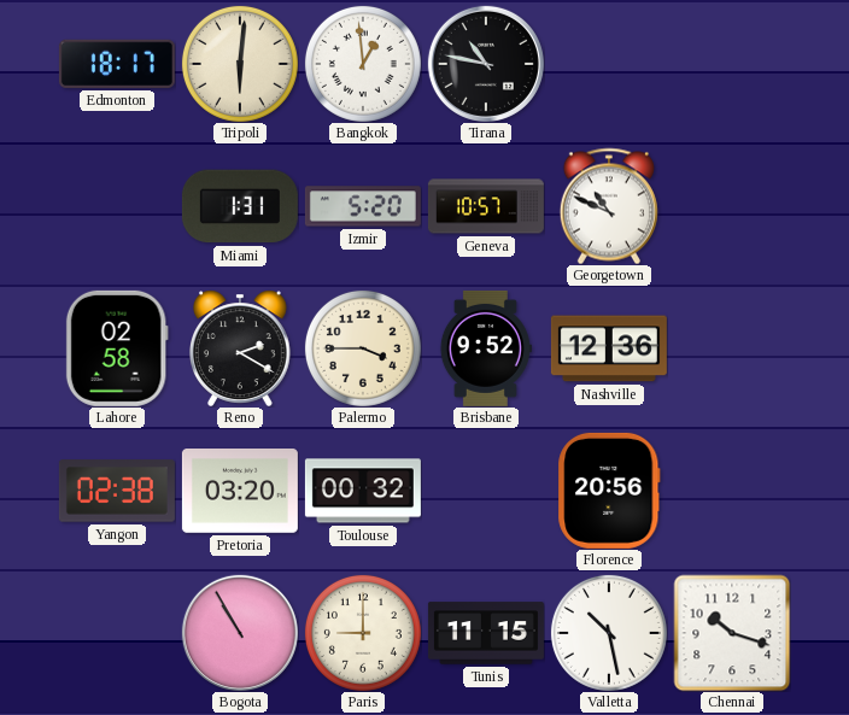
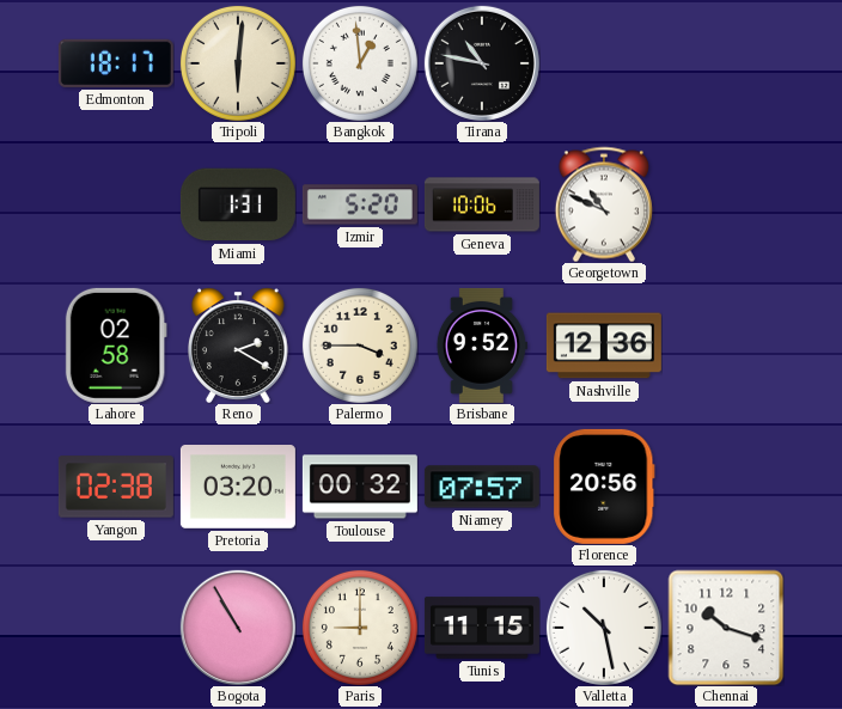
Geneva: 10:57 -> 10:06
Niamey: none -> 07:57
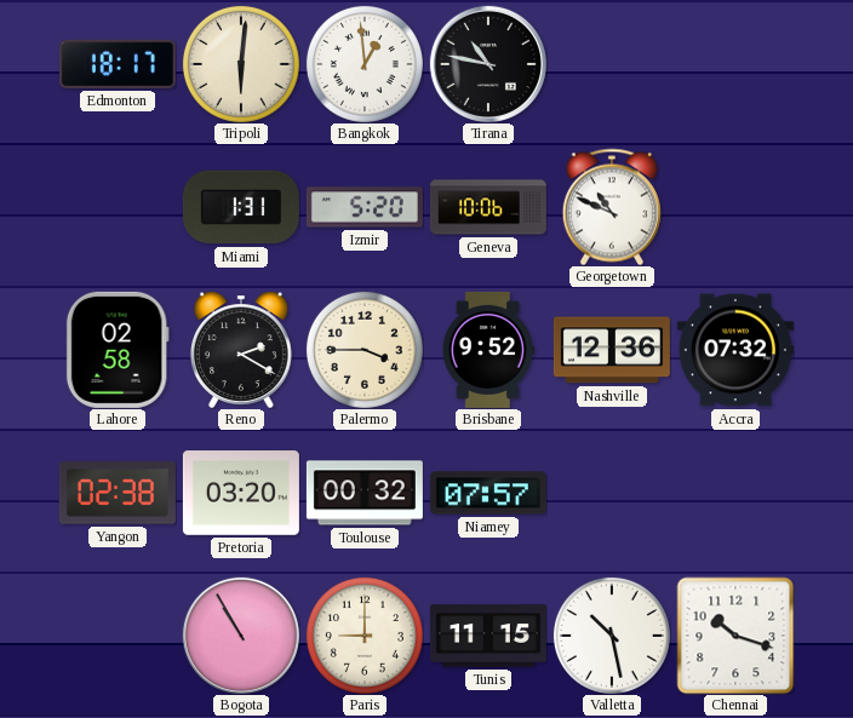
Accra: none -> 07:32
Florence: 20:56 -> none
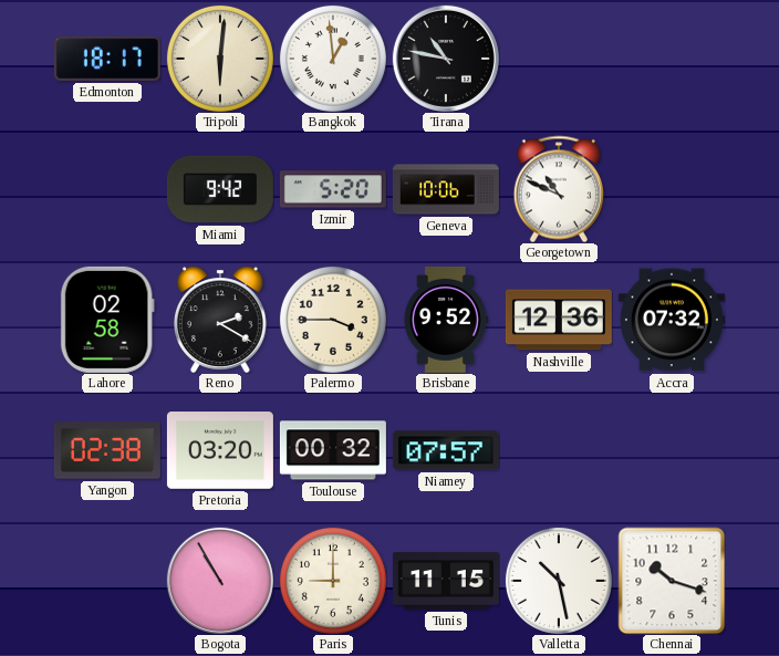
Miami: 1:31 -> 9:42
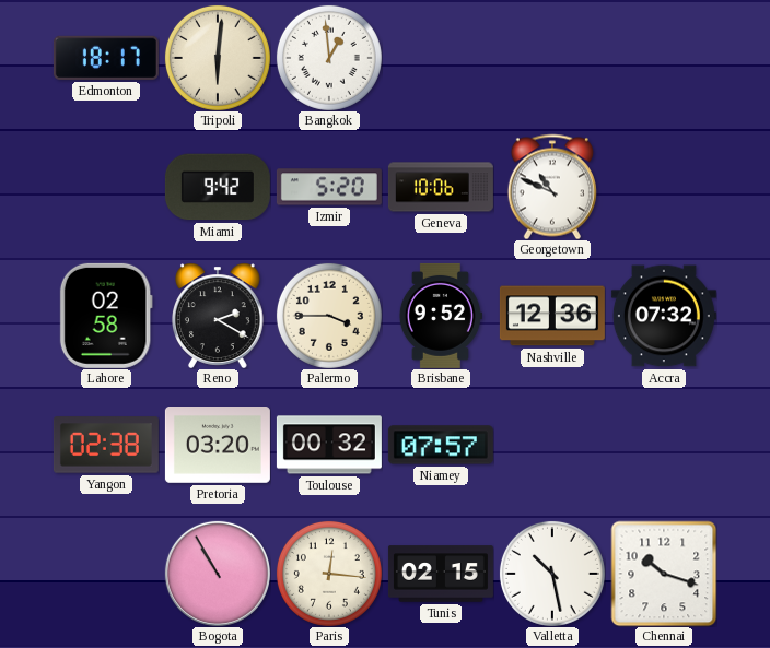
Tirana: 10:47 -> none
Paris: 9:00 -> 12:16
Tunis: 11:15 -> 02:15
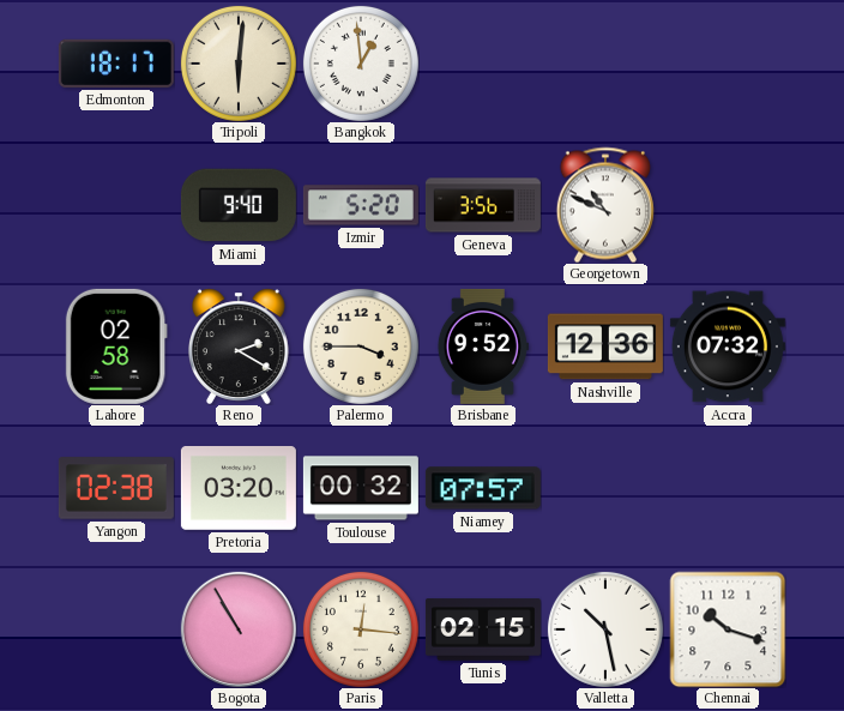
Miami: 9:42 -> 9:40
Geneva: 10:06 -> 3:56
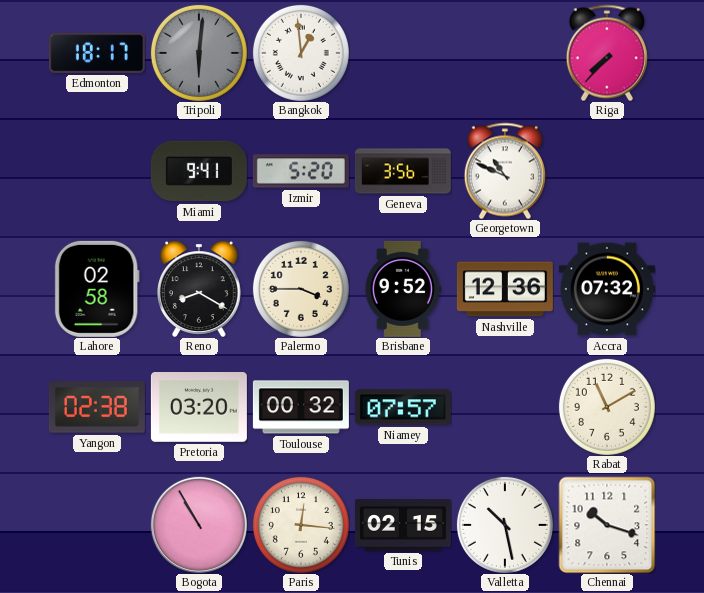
Tripoli dial: cream -> grey
Riga: none -> 7:37
Miami: 9:40 -> 9:41
Reno: 2:20 -> 8:20
Rabat: none -> 11:10
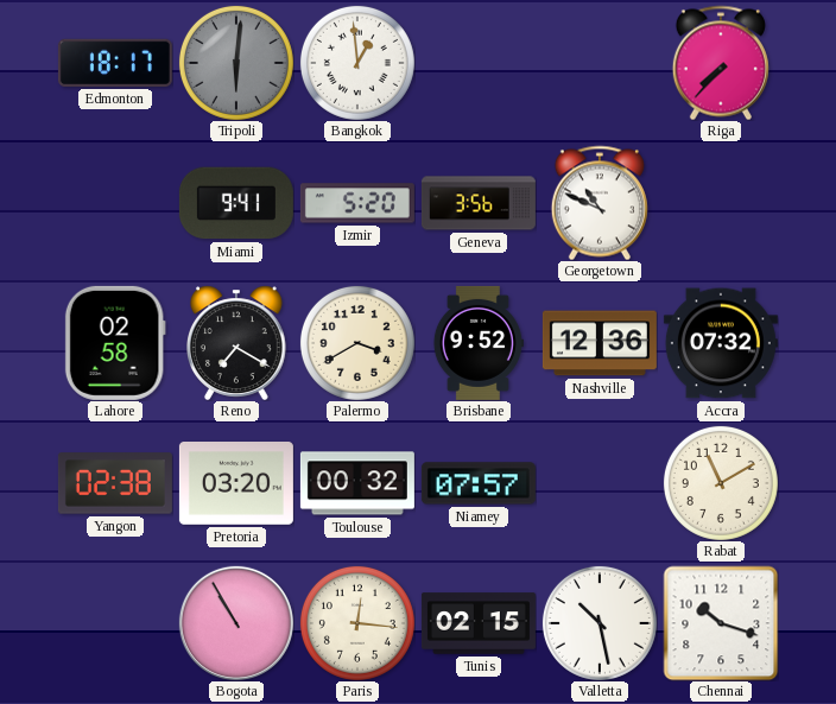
Reno: 8:20 -> 7:20
Palermo: 3:45 -> 3:40
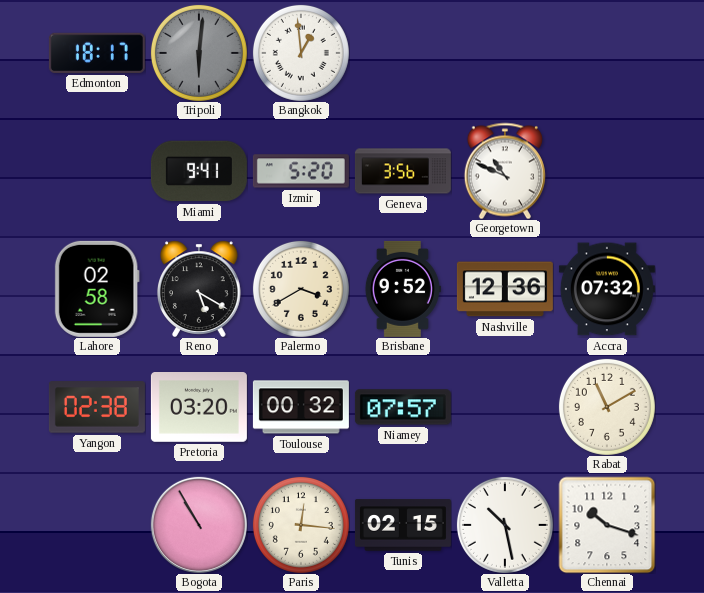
Riga: 7:37 -> none
Reno: 7:20 -> 5:20
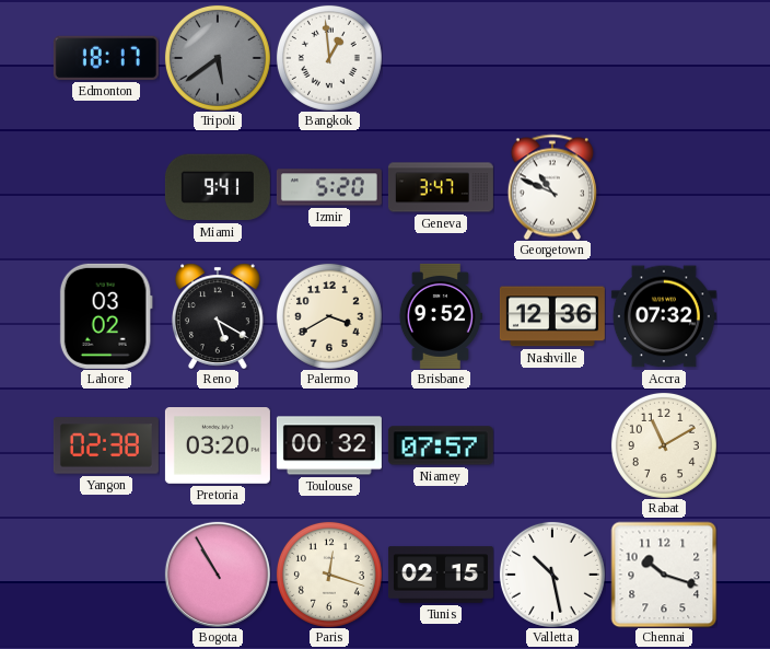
Tripoli: 6:01 -> 5:39
Geneva: 3:56 -> 3:47
Lahore: 02:58 -> 03:02
Paris: 12:16 -> 12:18
